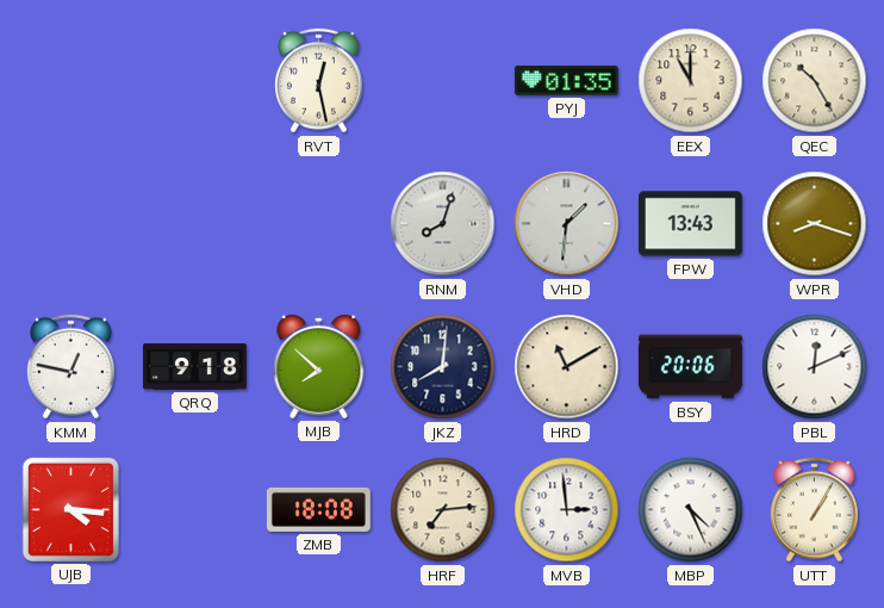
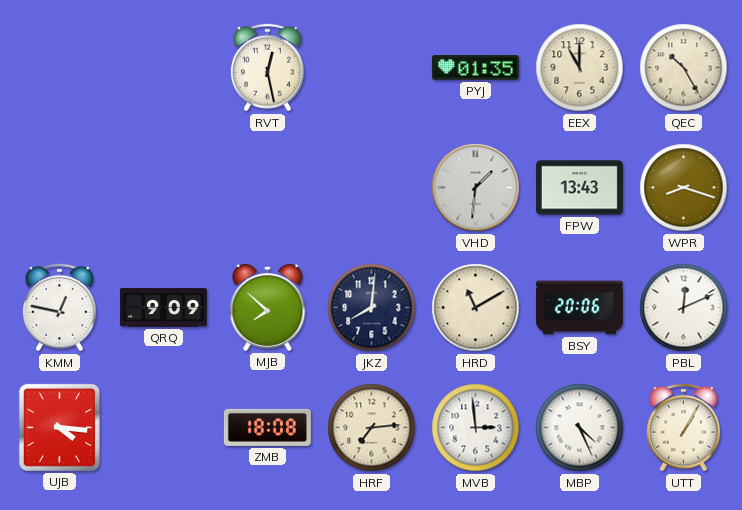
RNM: 8:03 -> none
QRQ: 9:18 -> 9:09
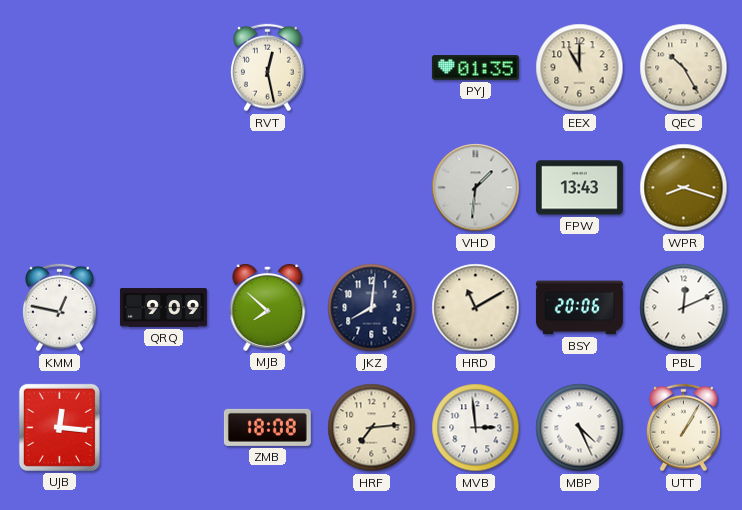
UJB: 4:16 -> 12:16
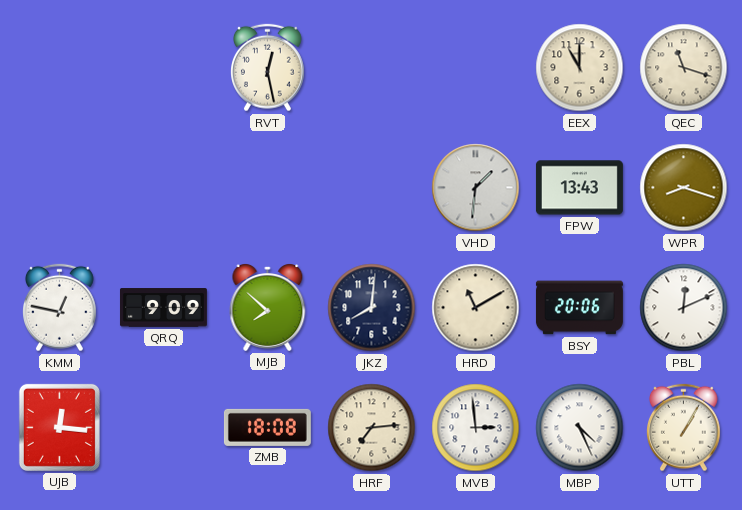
PYJ: 01:35 -> none
QEC: 10:25 -> 11:18
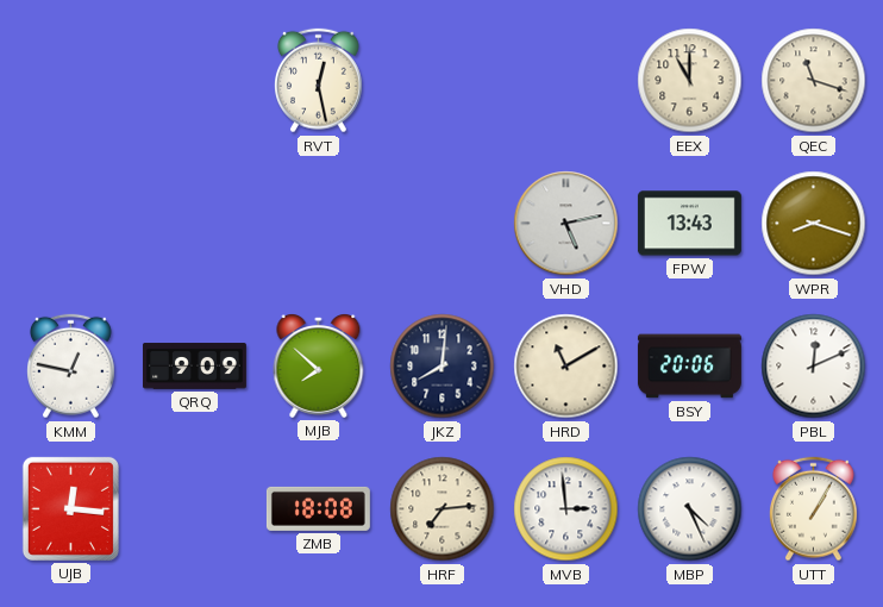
VHD: 1:31 -> 5:13
